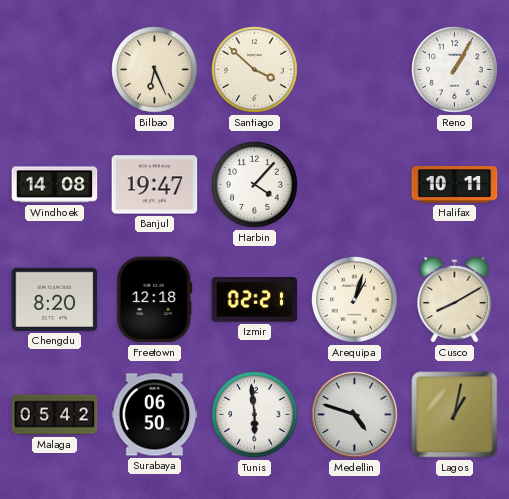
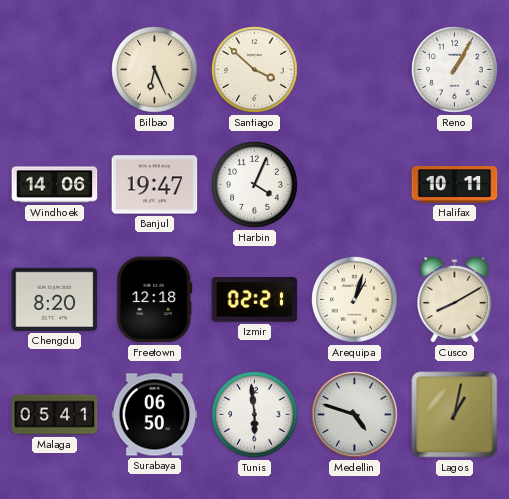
Windhoek: 14:08 -> 14:06
Harbin: 4:07 -> 4:04
Malaga: 05:42 -> 05:41
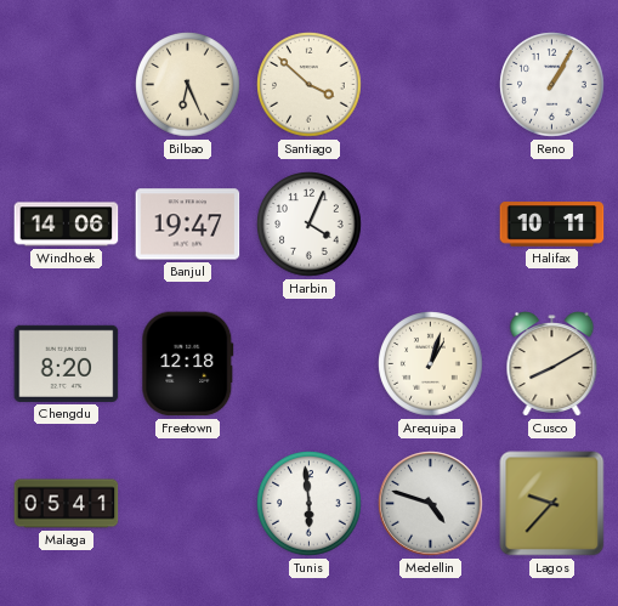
Izmir: 02:21 -> none
Surabaya: 06:50 -> none
Lagos: 1:02 -> 9:37
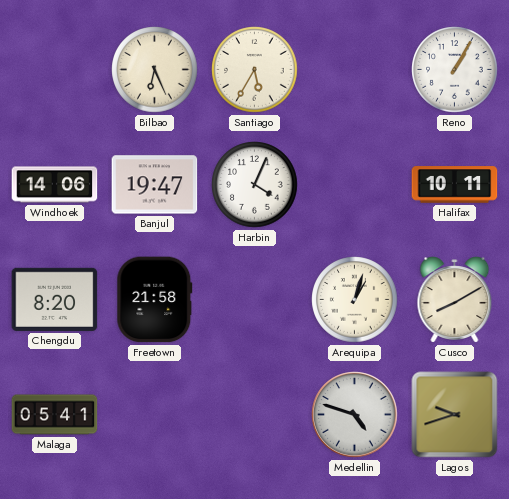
Santiago: 3:52 -> 5:35
Freetown: 12:18 -> 21:58
Tunis: 5:59 -> none
Lagos: 9:37 -> 9:42
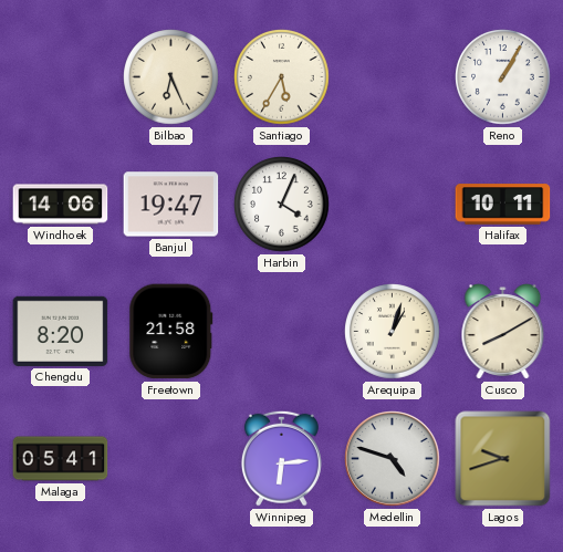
Winnipeg: none -> 6:14
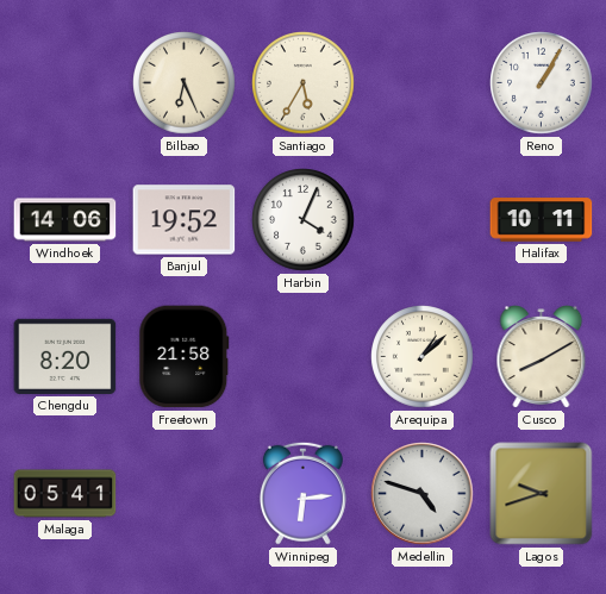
Banjul: 19:47 -> 19:52
Arequipa: 1:03 -> 1:08
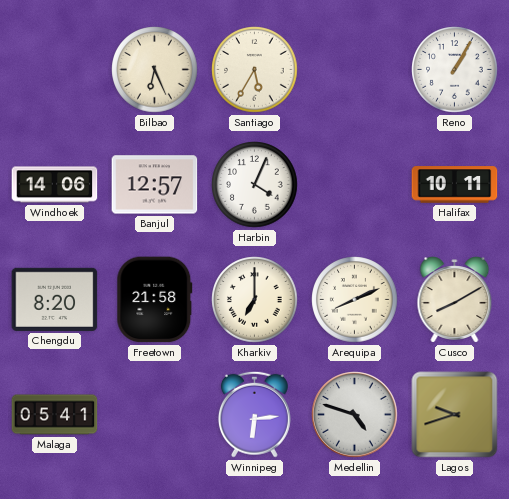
Banjul: 19:52 -> 12:57
Kharkiv: none -> 7:00
Arequipa: 1:08 -> 8:11
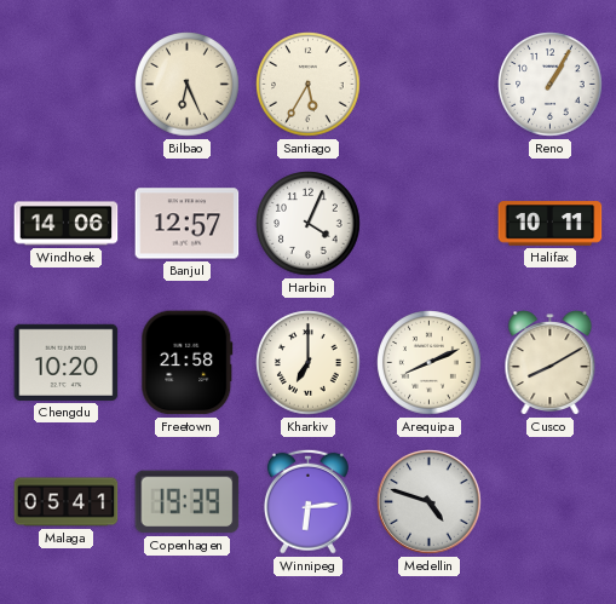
Chengdu: 8:20 -> 10:20
Copenhagen: none -> 19:39
Lagos: 9:42 -> none
